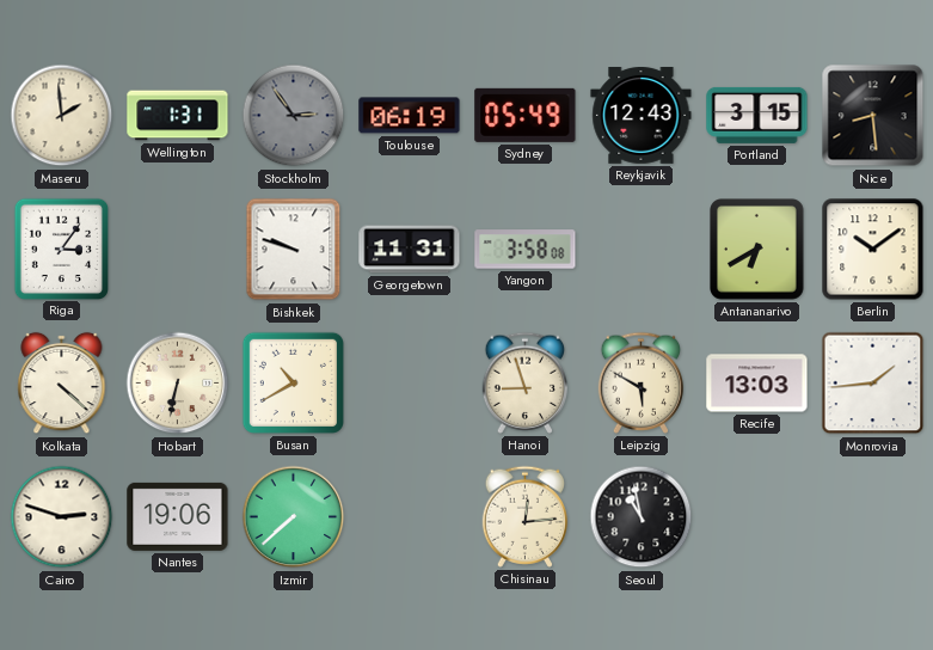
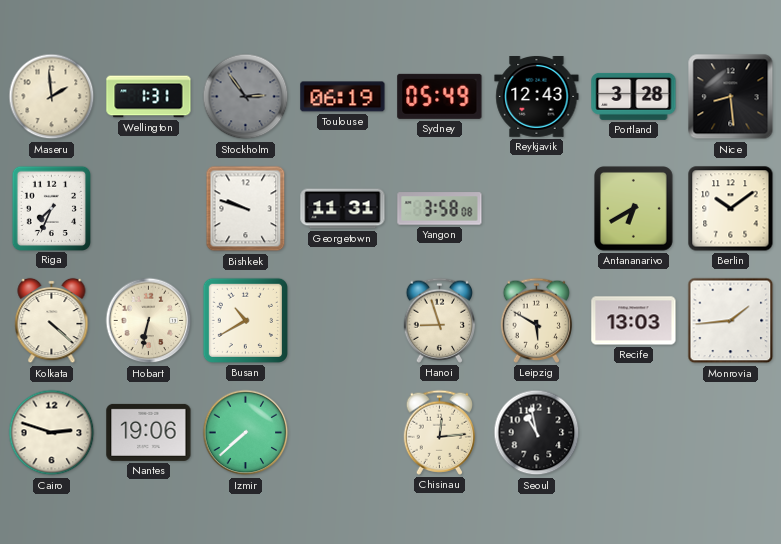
Portland: 3:15 -> 3:28
Riga: 3:06 -> 7:34
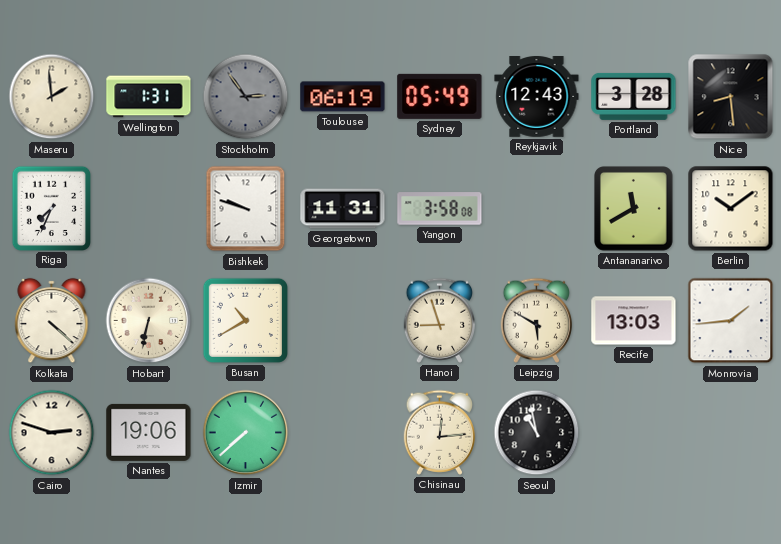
Antananarivo: 6:40 -> 11:40
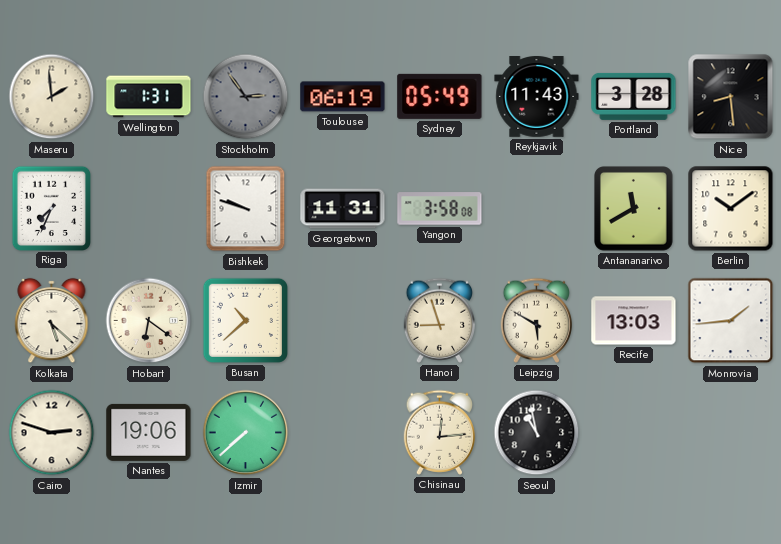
Reykjavik: 12:43 -> 11:43
Kolkata: 4:22 -> 5:22
Hobart: 6:32 -> 6:21
Busan: 10:40 -> 10:38
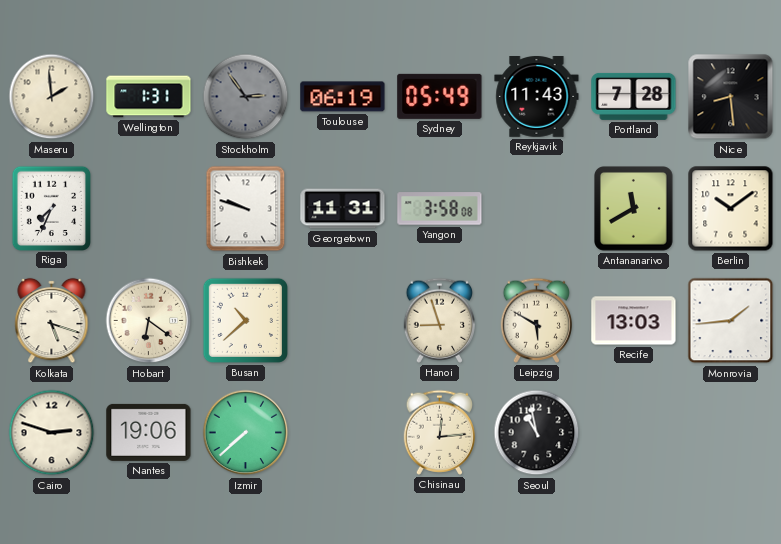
Portland: 3:28 -> 7:28
Kolkata: 5:22 -> 5:18
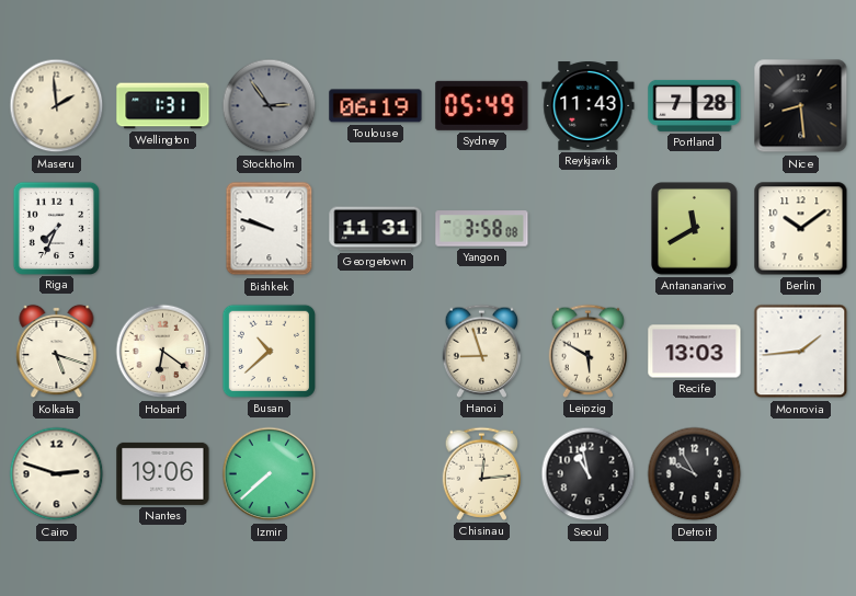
Detroit: none -> 9:55
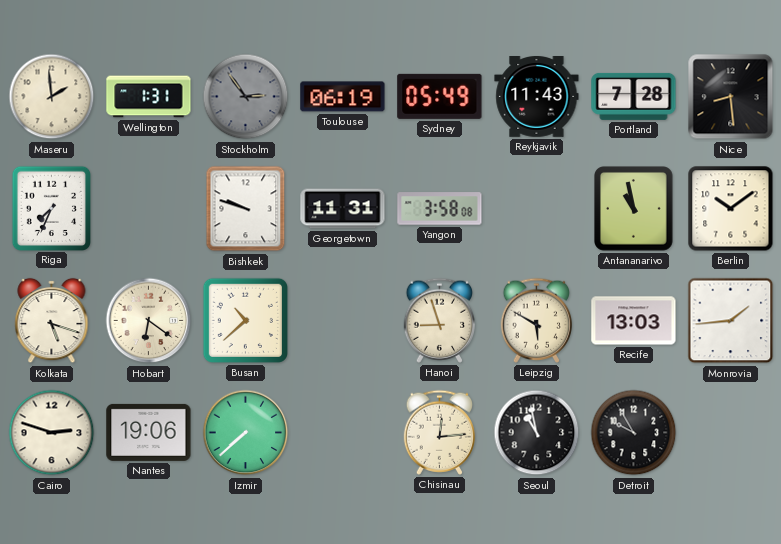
Antananarivo: 11:40 -> 10:58
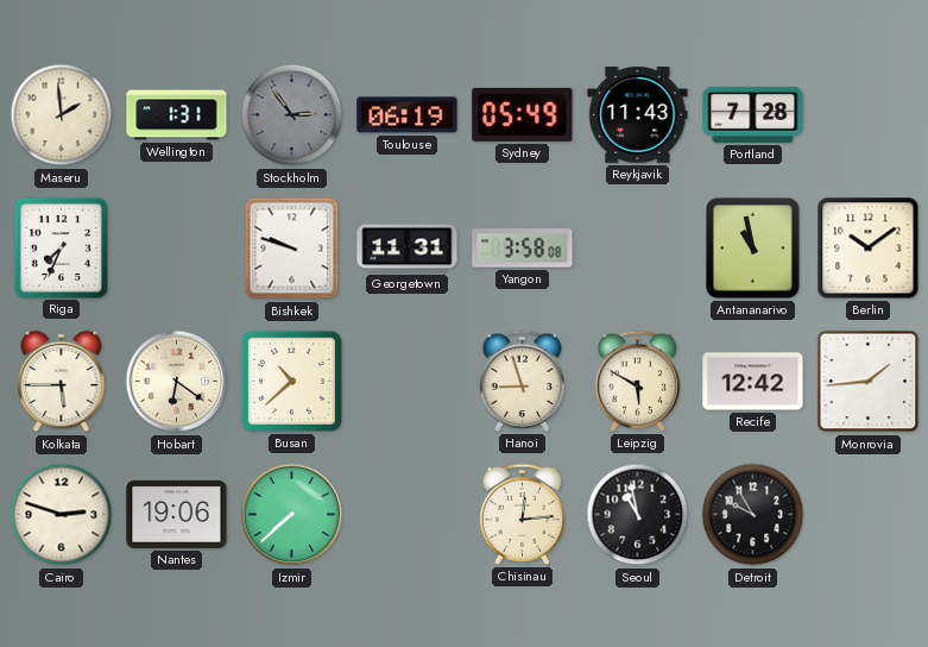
Nice: 8:29 -> none
Kolkata: 5:18 -> 5:45
Recife: 13:03 -> 12:42
